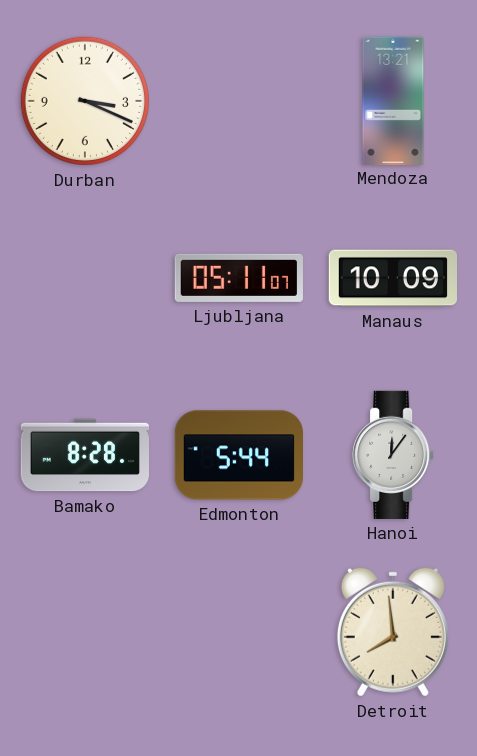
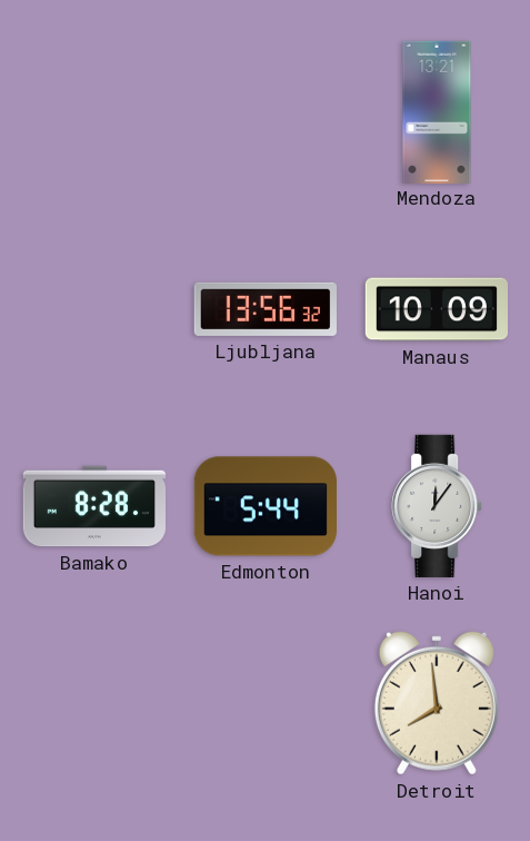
Durban: 3:19 -> none
Ljubljana: 05:11 -> 13:56
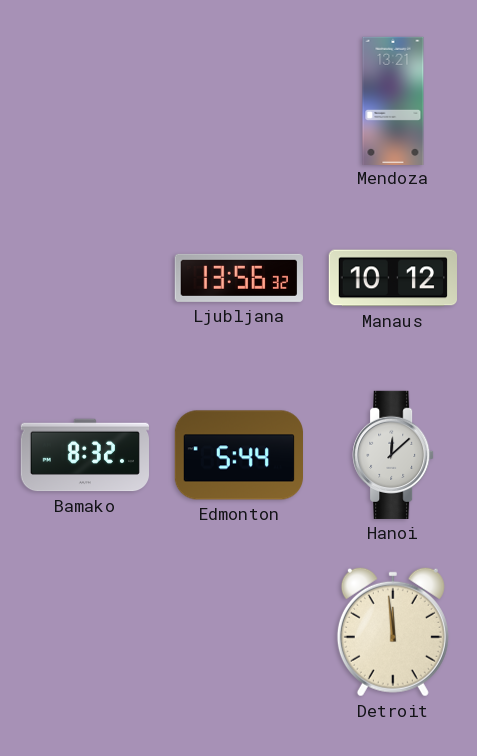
Manaus: 10:09 -> 10:12
Bamako: 8:28 -> 8:32
Hanoi: 12:06 -> 12:08
Detroit: 7:59 -> 11:59
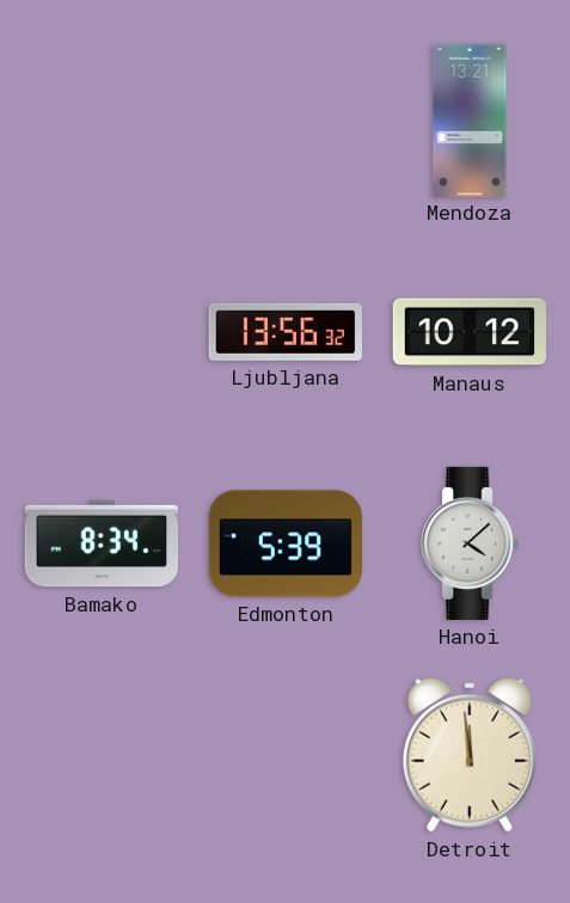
Bamako: 8:32 -> 8:34
Edmonton: 5:44 -> 5:39
Hanoi: 12:08 -> 4:08
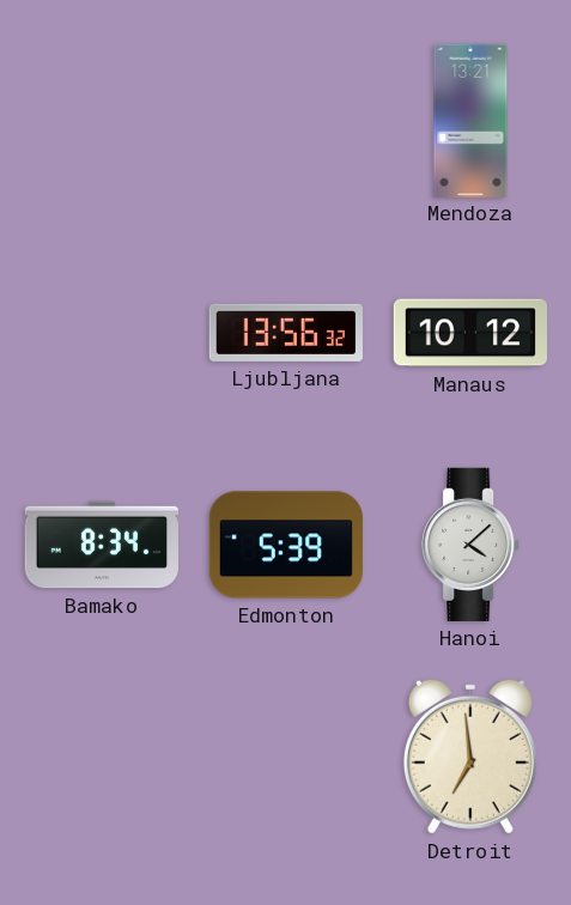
Detroit: 11:59 -> 6:59
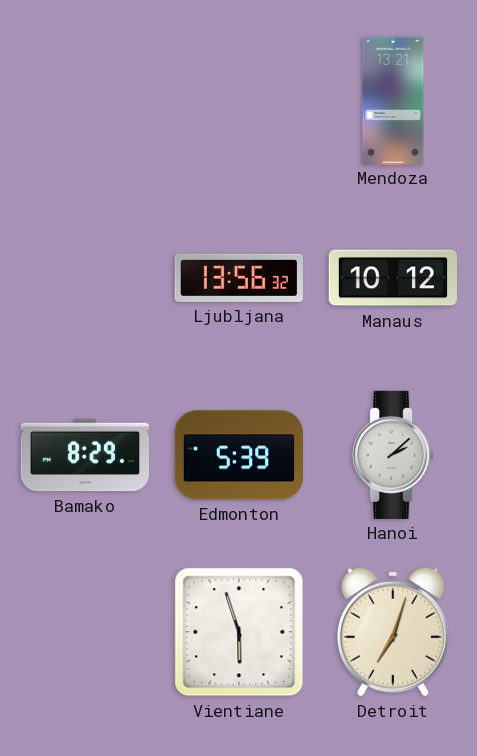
Bamako: 8:34 -> 8:29
Hanoi: 4:08 -> 2:08
Vientiane: none -> 5:57
Detroit: 6:59 -> 7:03
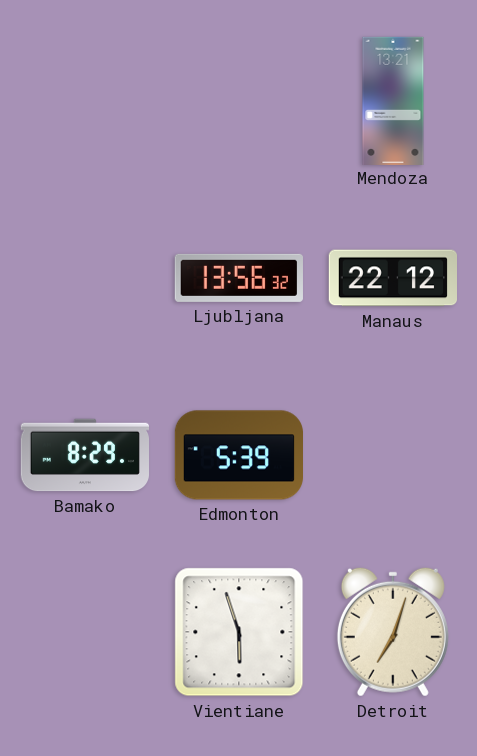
Manaus: 10:12 -> 22:12
Hanoi: 2:08 -> none
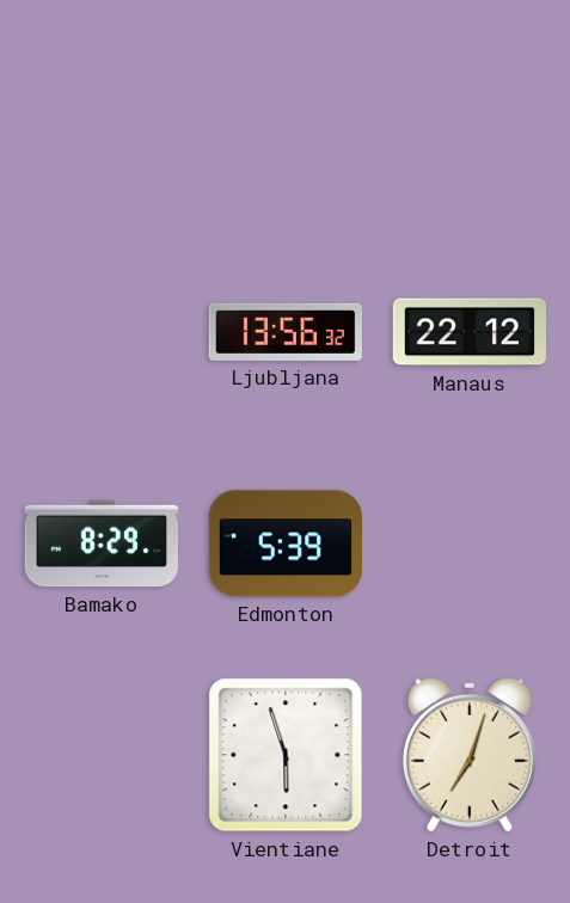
Mendoza: 13:21 -> none
